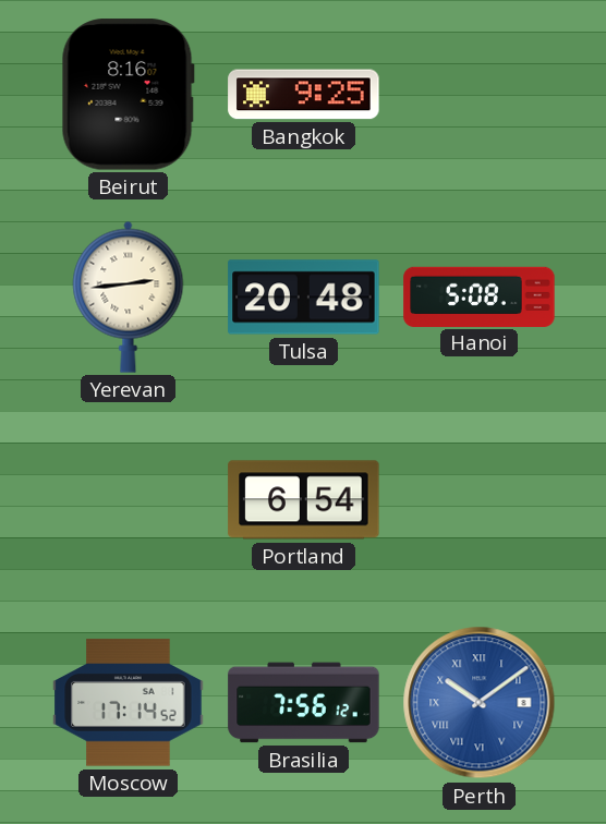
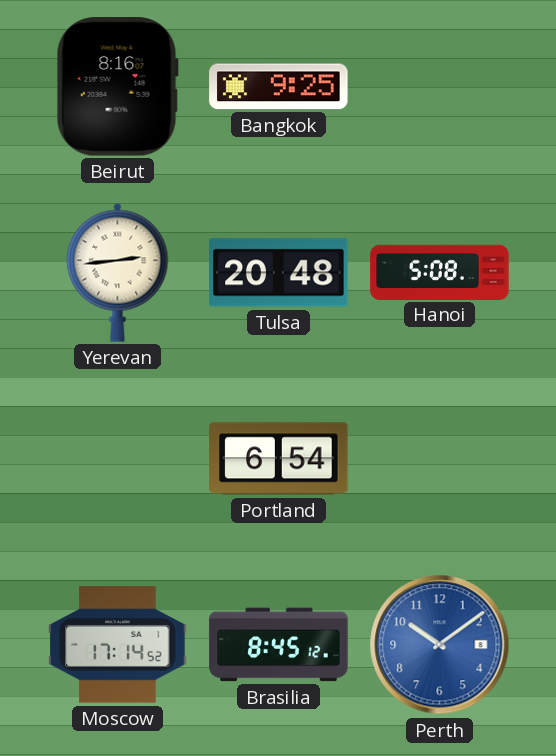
Brasilia: 7:56 -> 8:45
Perth numerals: Roman -> Arabic
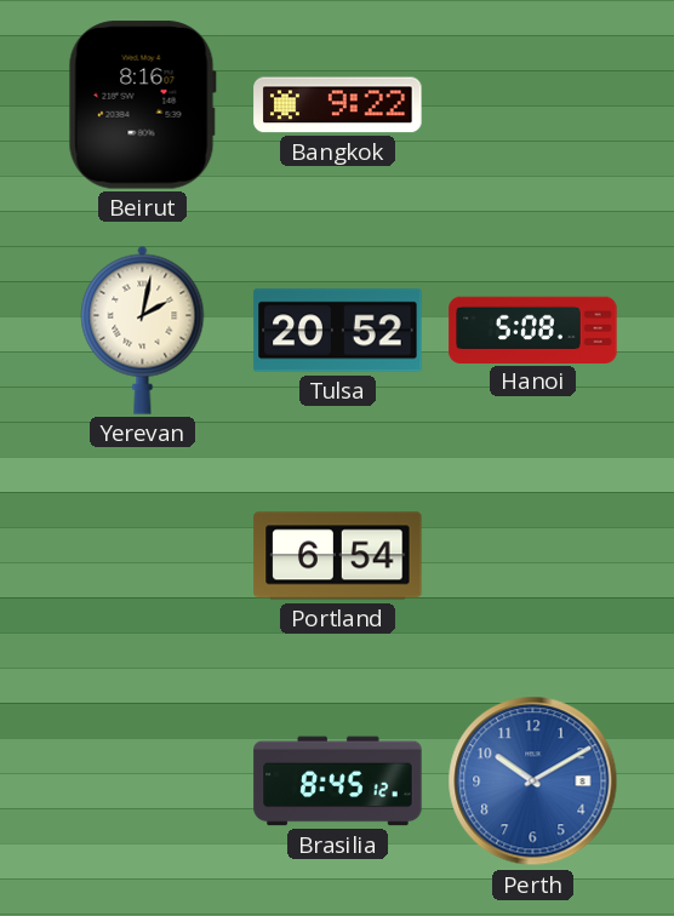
Bangkok: 9:25 -> 9:22
Yerevan: 2:44 -> 2:02
Tulsa: 20:48 -> 20:52
Moscow: 17:14 -> none
Perth: 10:09 -> 10:10
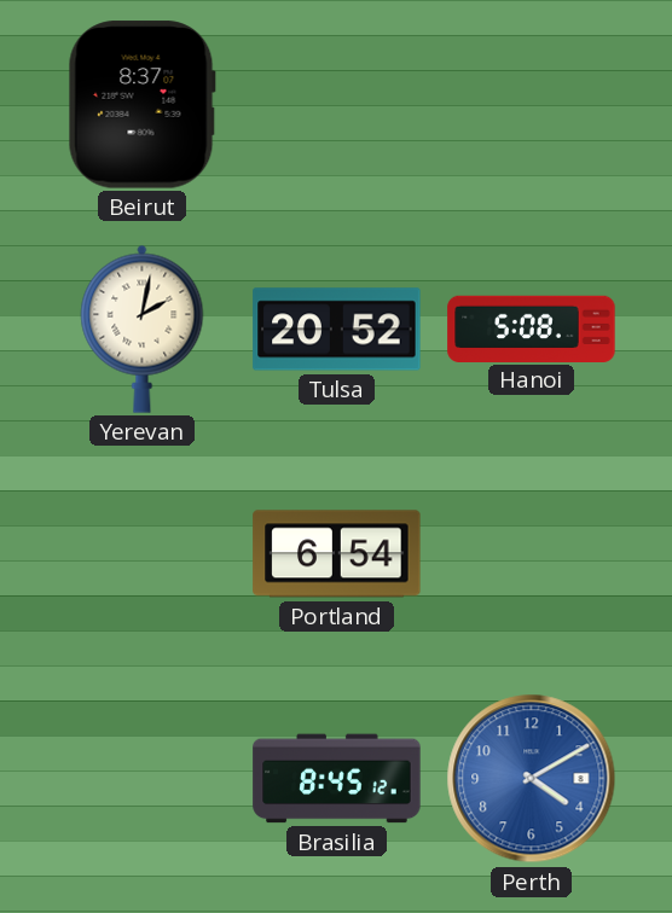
Beirut: 8:16 -> 8:37
Bangkok: 9:22 -> none
Perth: 10:10 -> 4:10
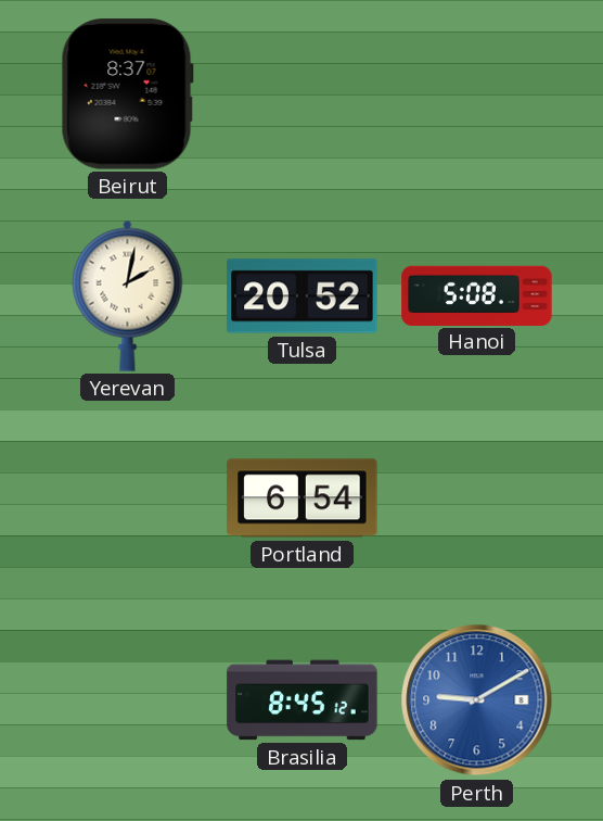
Perth: 4:10 -> 9:10
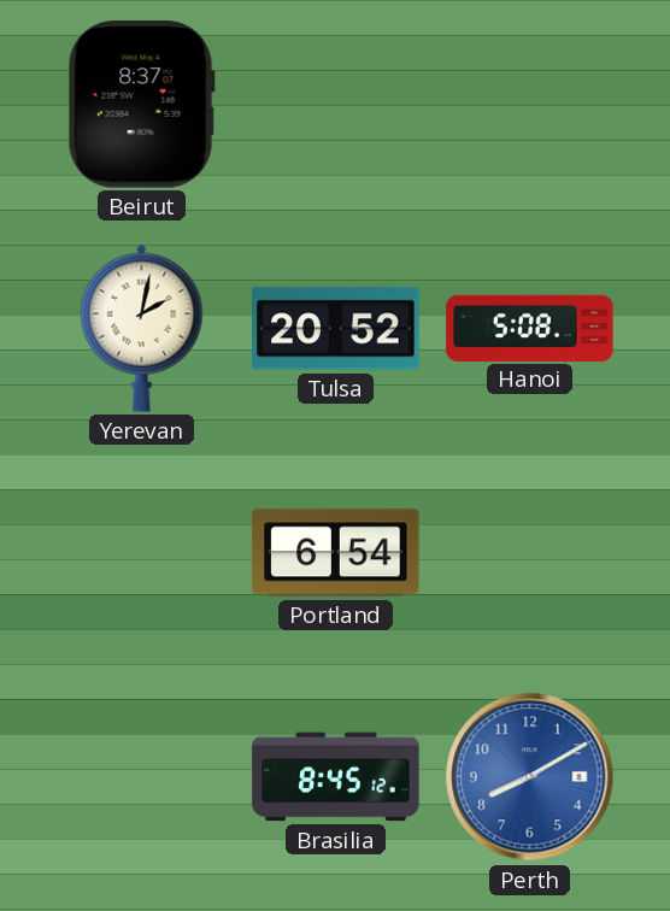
Perth: 9:10 -> 8:10
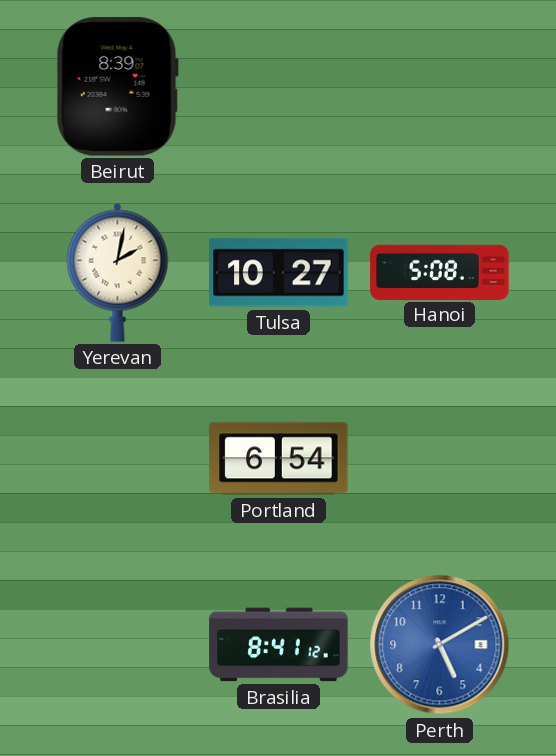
Beirut: 8:37 -> 8:39
Tulsa: 20:52 -> 10:27
Brasilia: 8:45 -> 8:41
Perth: 8:10 -> 5:10
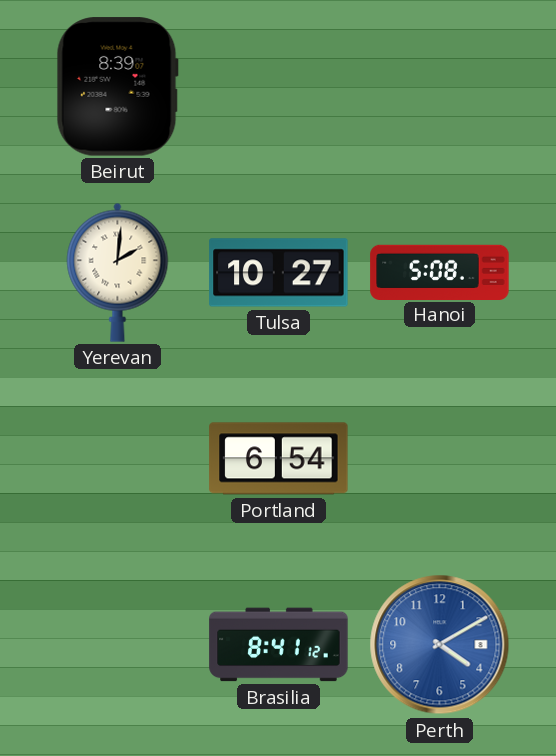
Yerevan: 2:02 -> 2:01
Perth: 5:10 -> 4:10
